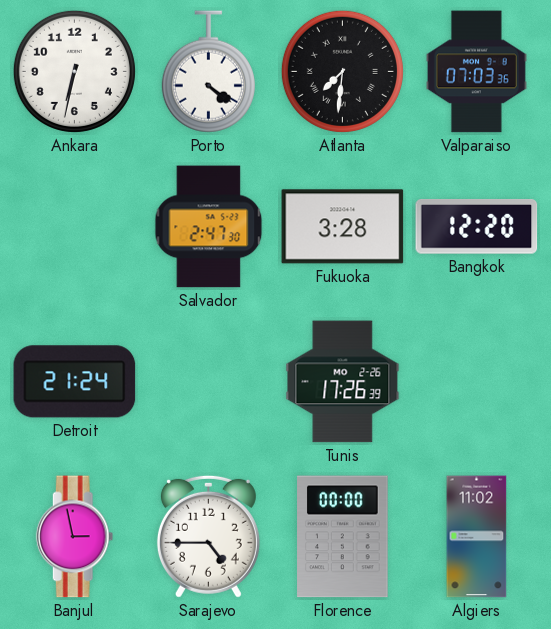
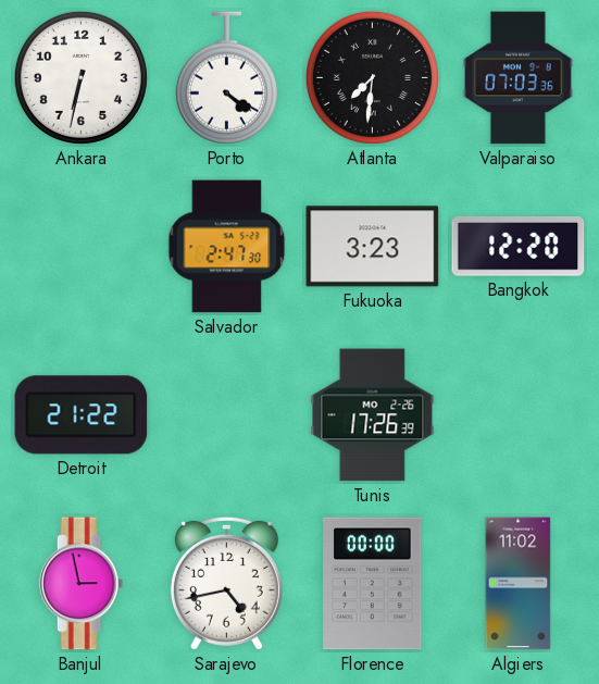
Fukuoka: 3:28 -> 3:23
Detroit: 21:24 -> 21:22
Sarajevo: 4:45 -> 4:43
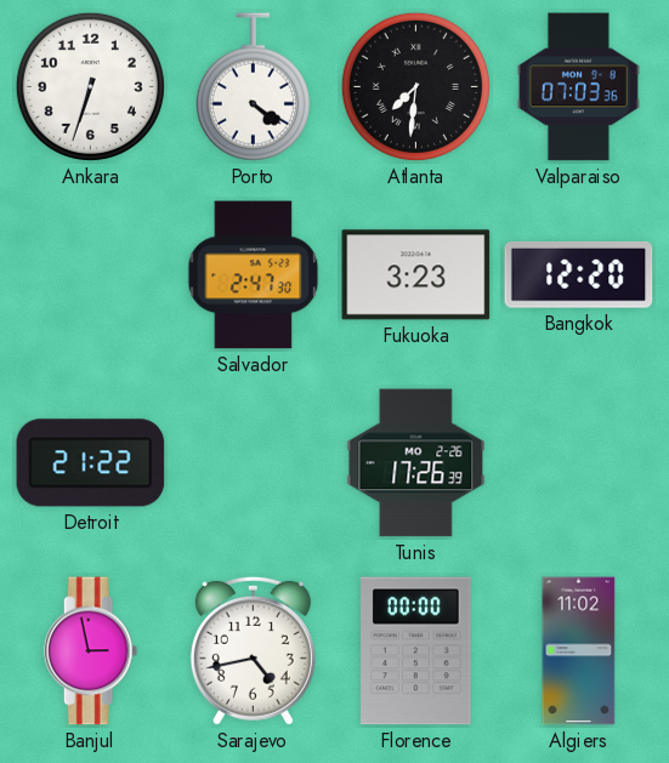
Ankara: 6:32 -> 6:33
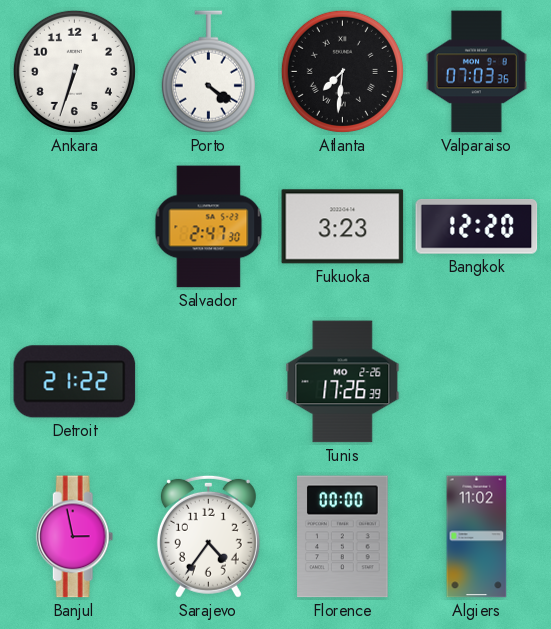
Sarajevo: 4:43 -> 4:36
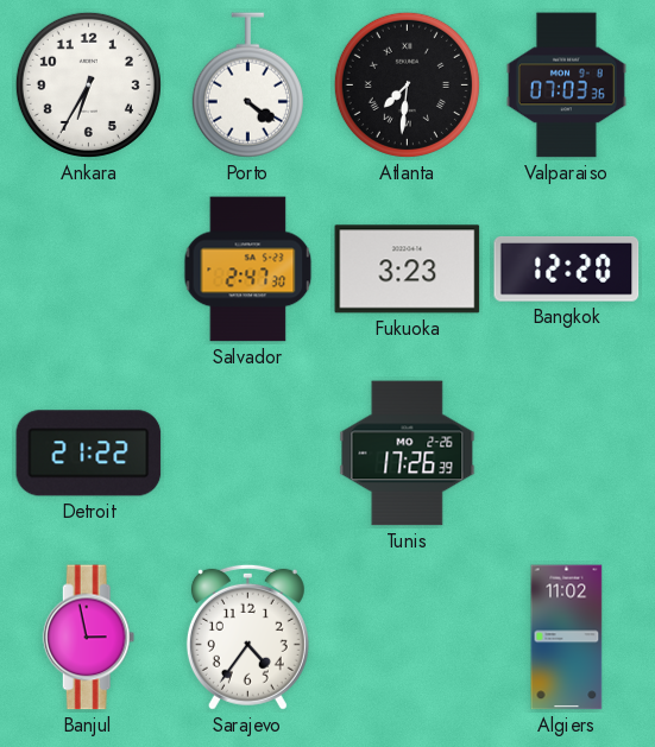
Ankara: 6:33 -> 6:35
Florence: 00:00 -> none
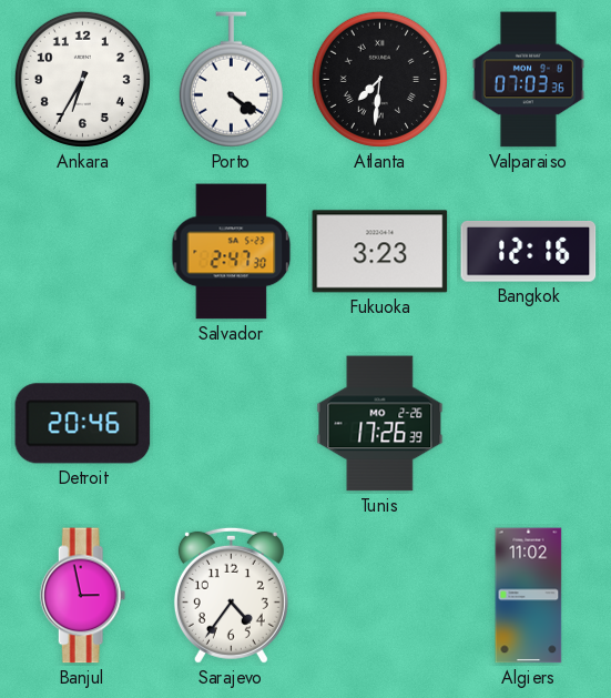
Bangkok: 12:20 -> 12:16
Detroit: 21:22 -> 20:46
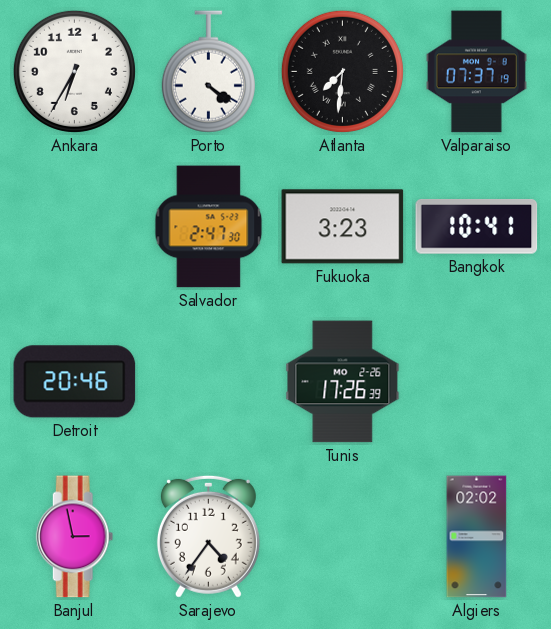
Valparaiso: 07:03 -> 07:37
Bangkok: 12:16 -> 10:41
Algiers: 11:02 -> 02:02
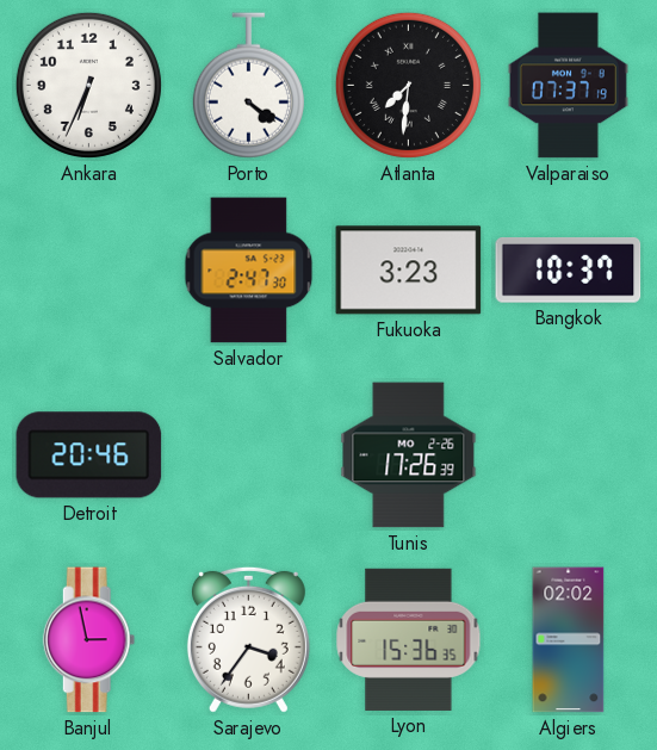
Ankara: 6:35 -> 6:34
Bangkok: 10:41 -> 10:37
Sarajevo: 4:36 -> 3:36
Lyon: none -> 15:36
